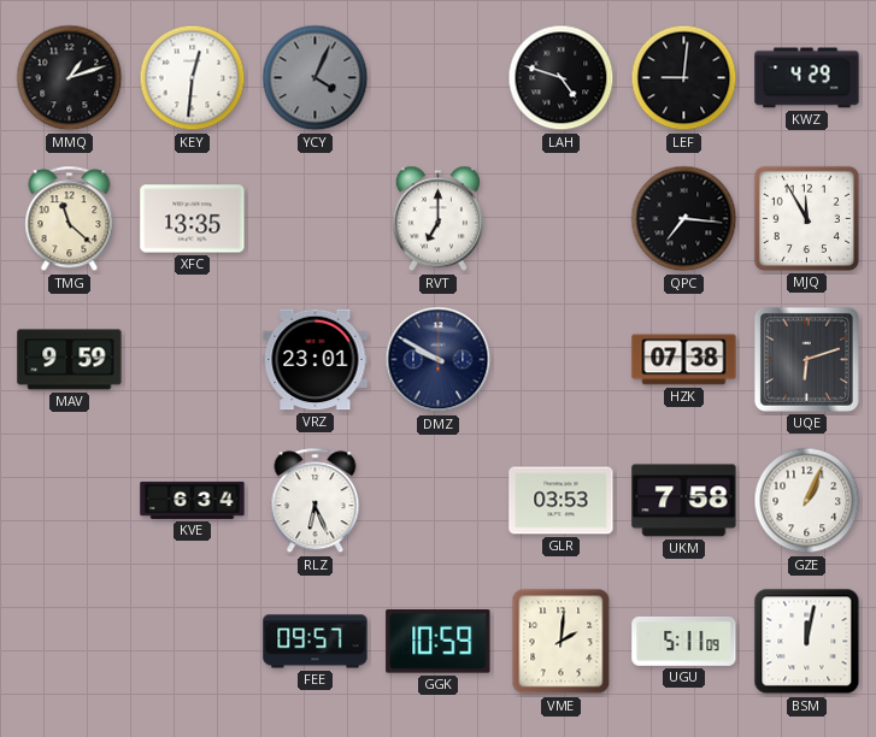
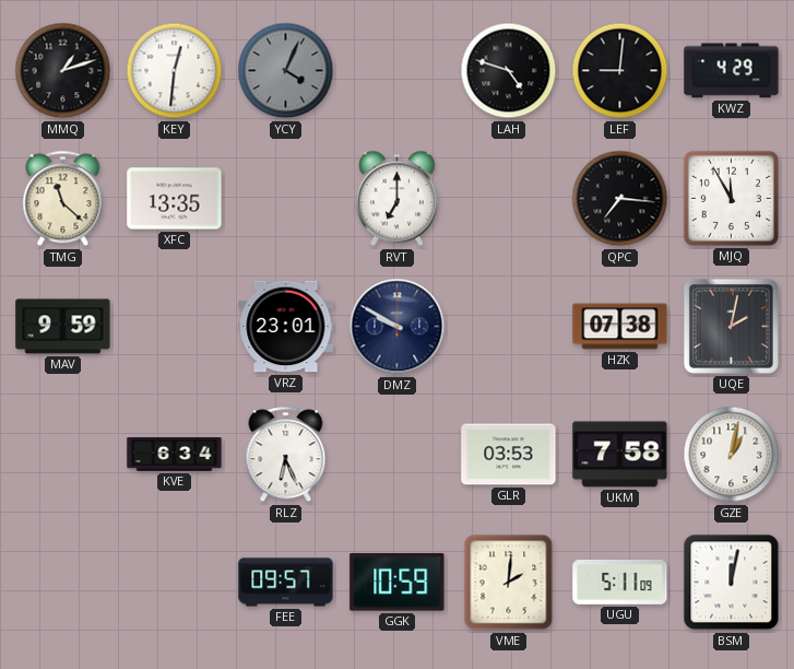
UQE: 6:12 -> 2:02
GZE: 1:04 -> 1:02
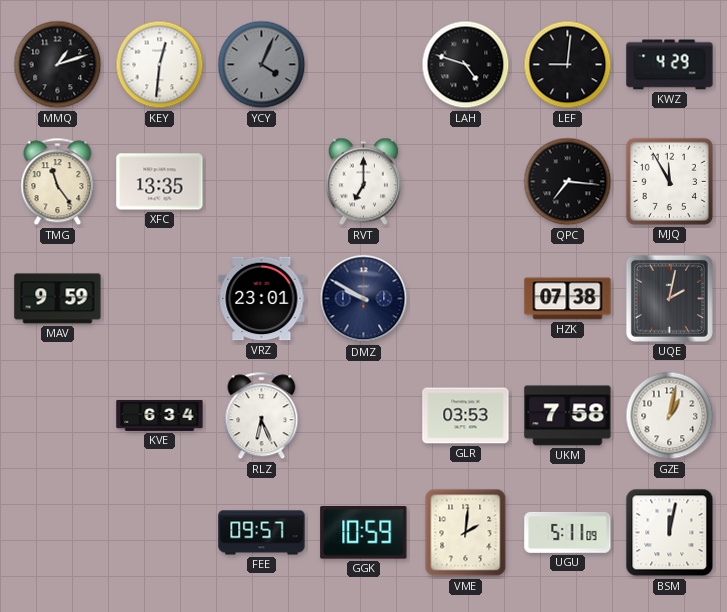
TMG: 11:22 -> 11:24
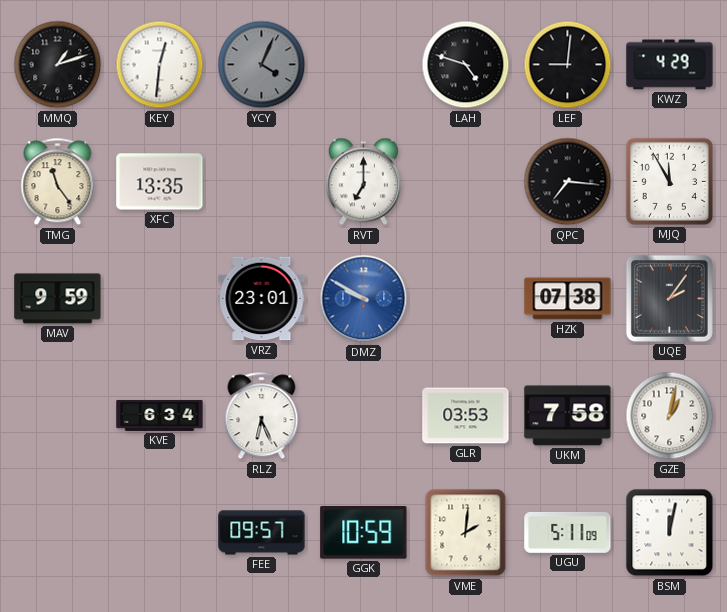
DMZ dial: navy -> blue
UQE: 2:02 -> 2:06
